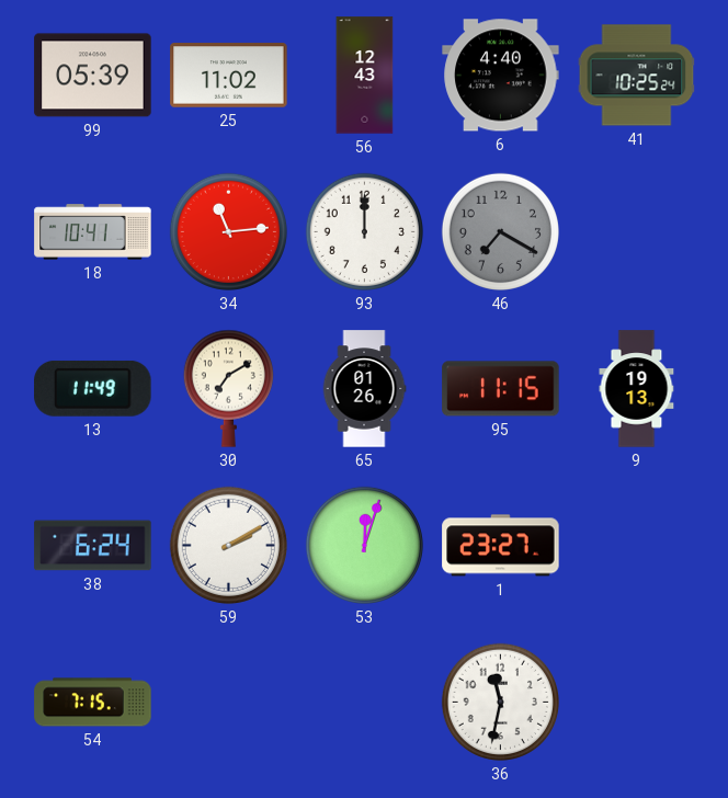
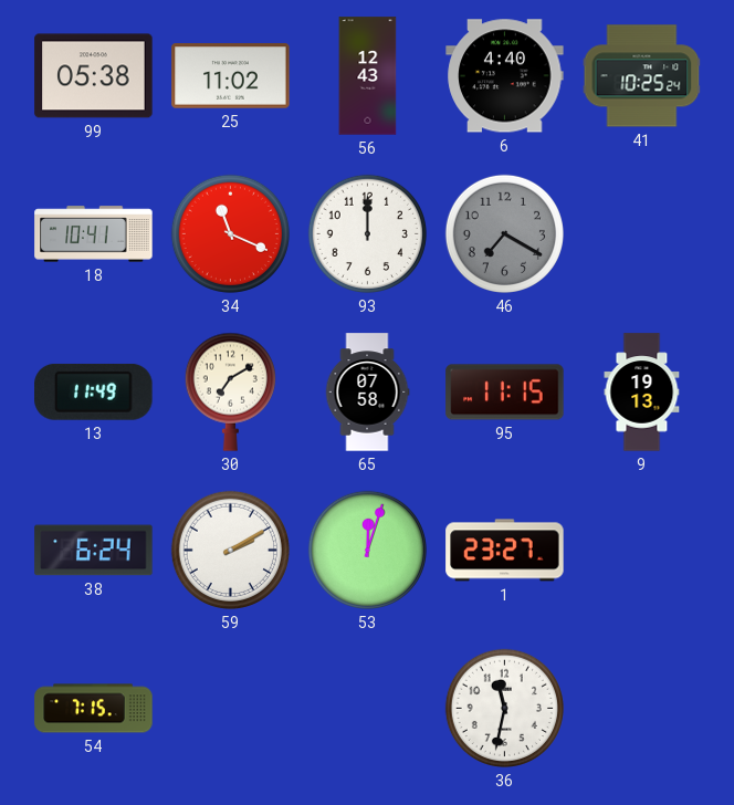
99: 05:39 -> 05:38
34: 11:14 -> 11:19
65: 01:26 -> 07:58
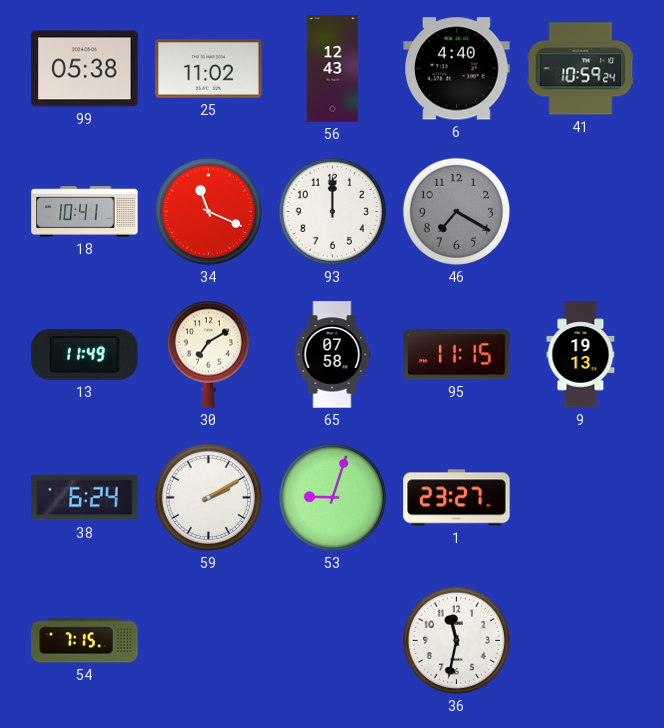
41: 10:25 -> 10:59
53: 12:03 -> 9:03
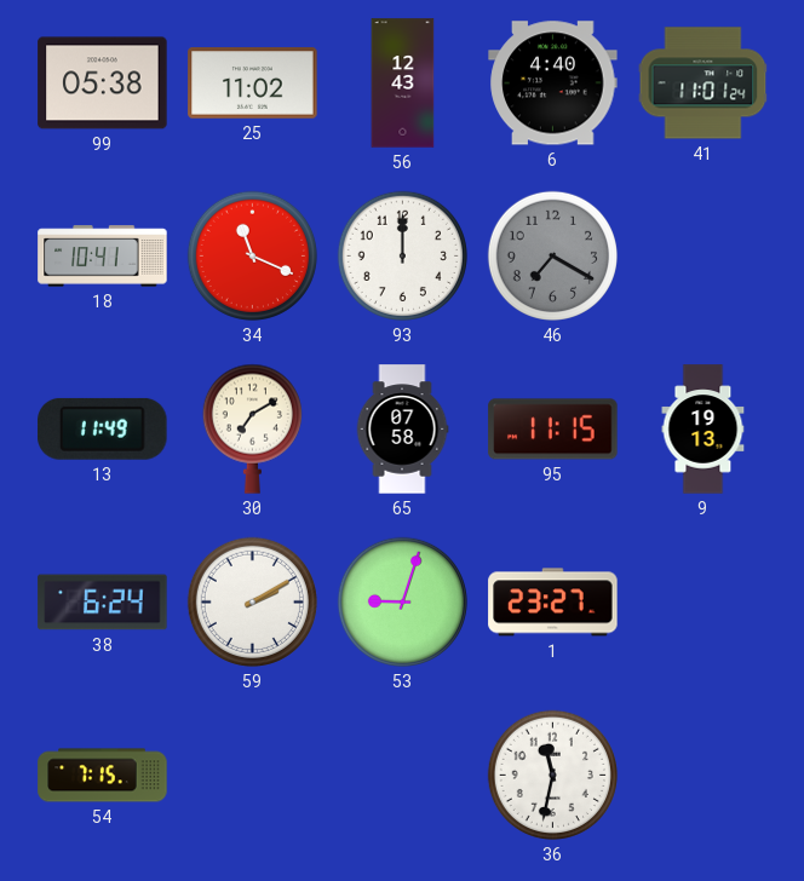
41: 10:59 -> 11:01
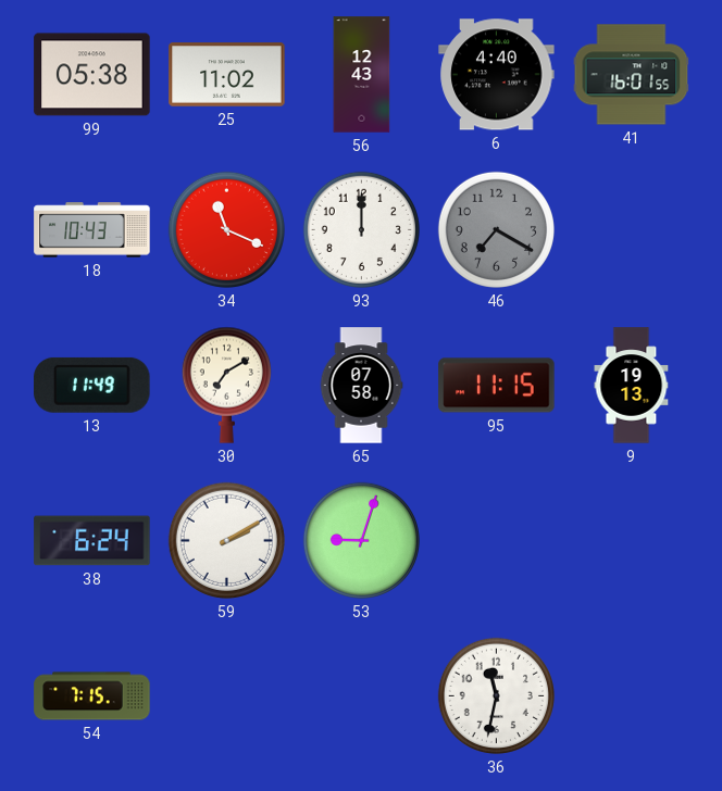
41: 11:01 -> 16:01
18: 10:41 -> 10:43
1: 23:27 -> none
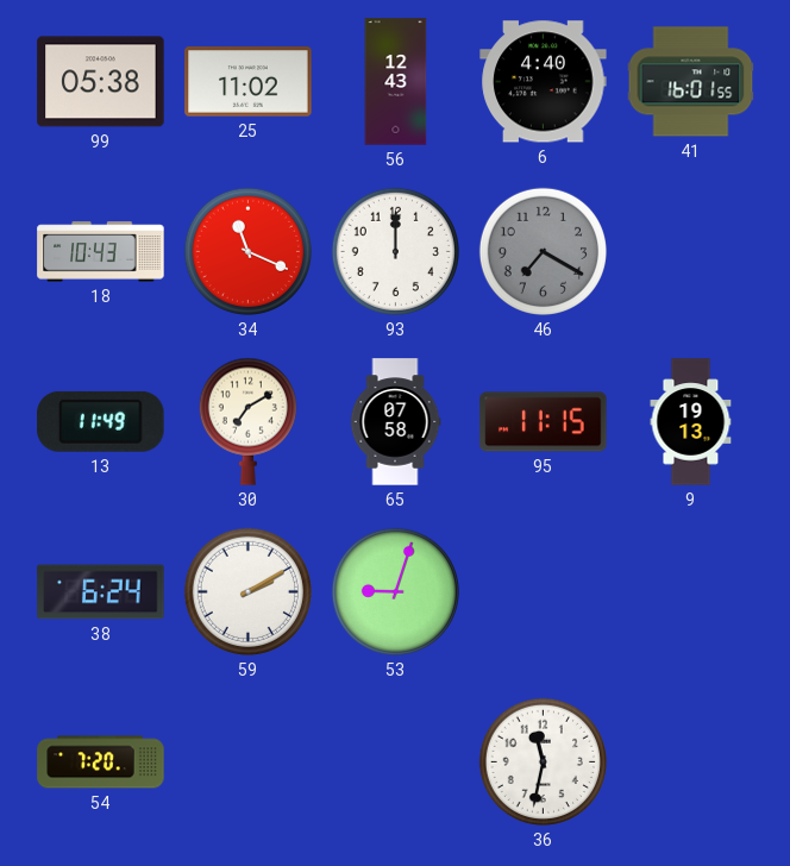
54: 7:15 -> 7:20
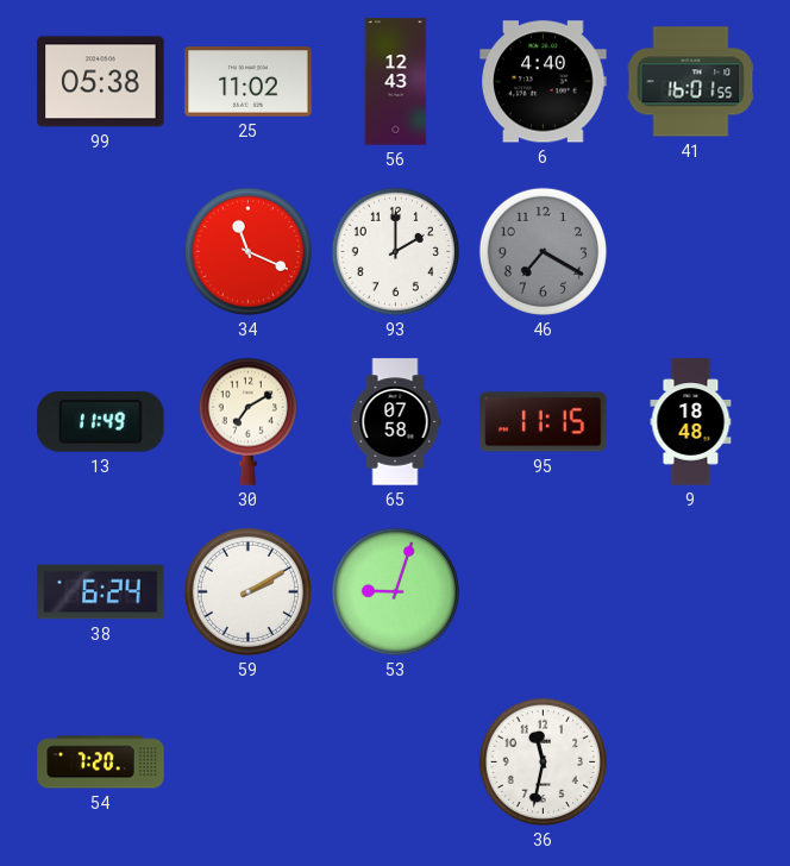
18: 10:43 -> none
93: 12:00 -> 2:00
9: 19:13 -> 18:48
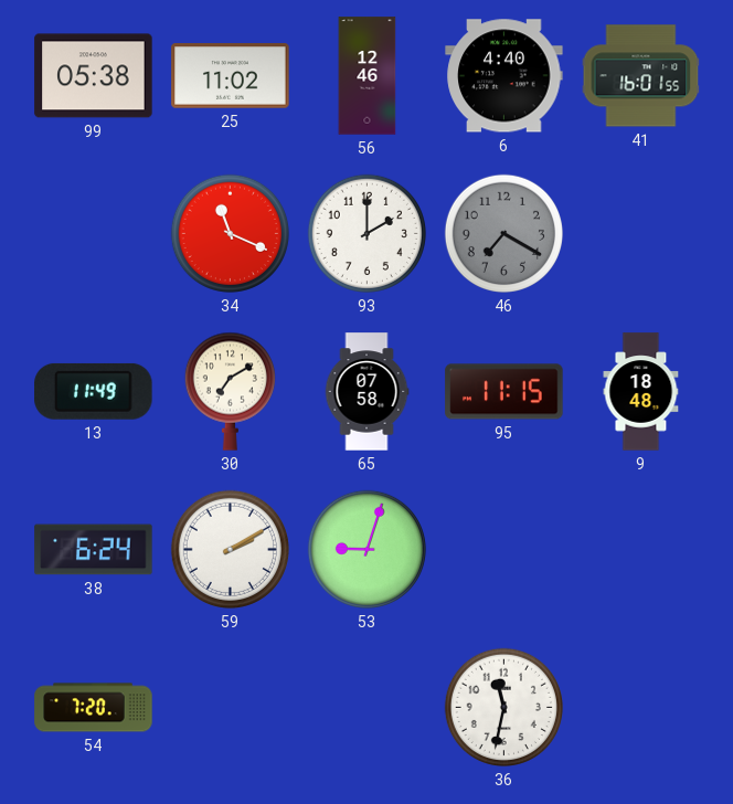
56: 12:43 -> 12:46
